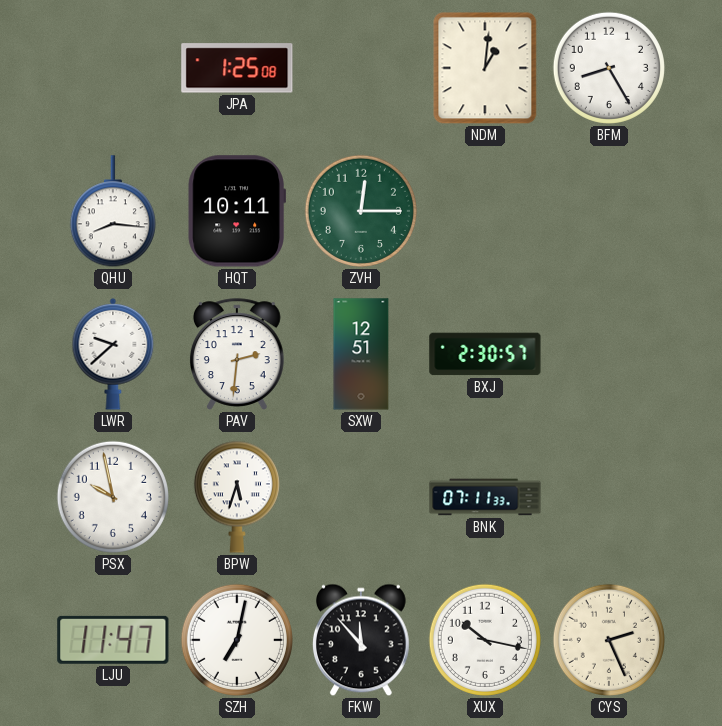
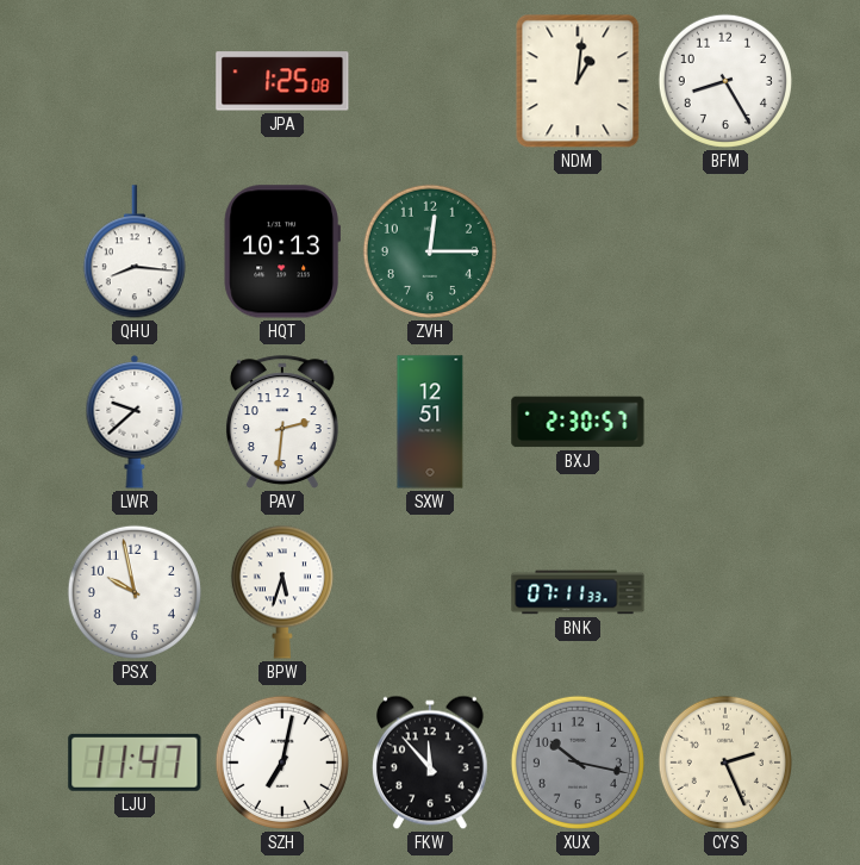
HQT: 10:11 -> 10:13
XUX dial: white -> grey
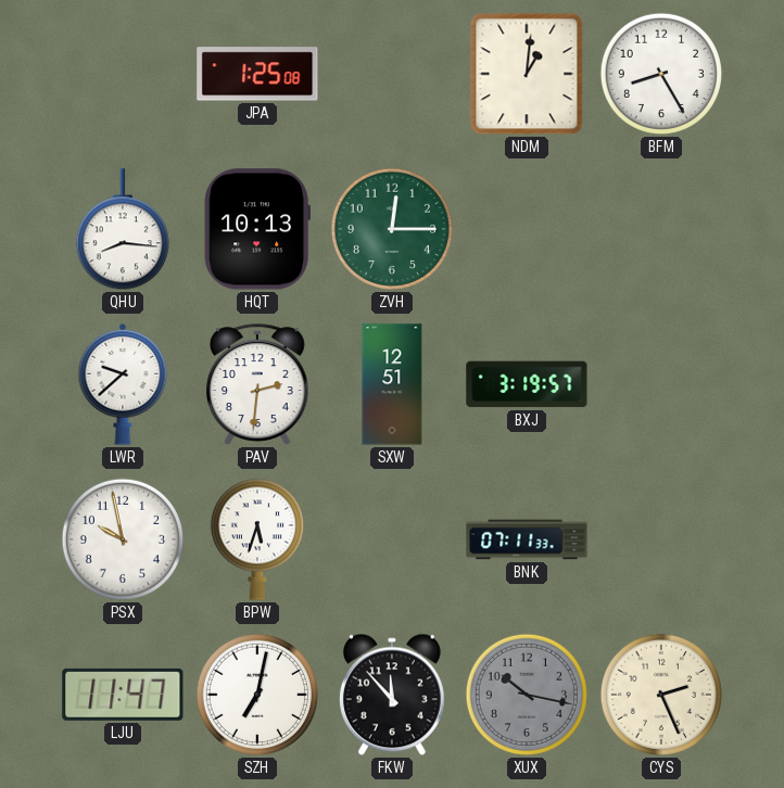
BXJ: 2:30 -> 3:19
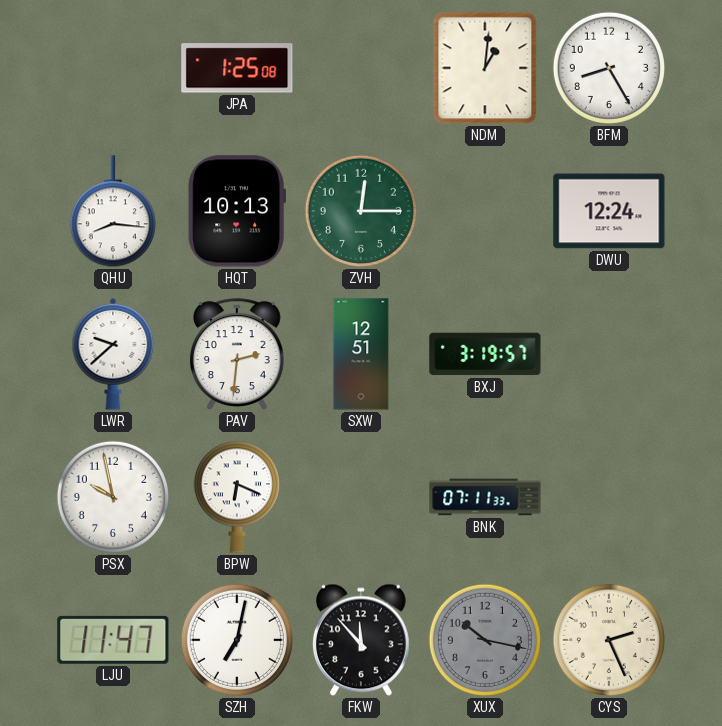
DWU: none -> 12:24
BPW: 5:33 -> 6:19
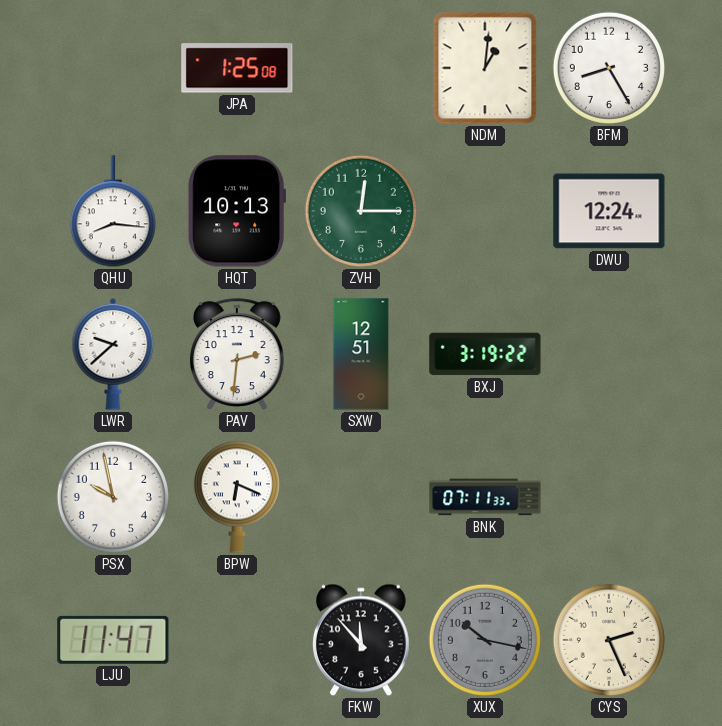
BXJ: 3:19:57 -> 3:19:22
SZH: 7:02 -> none
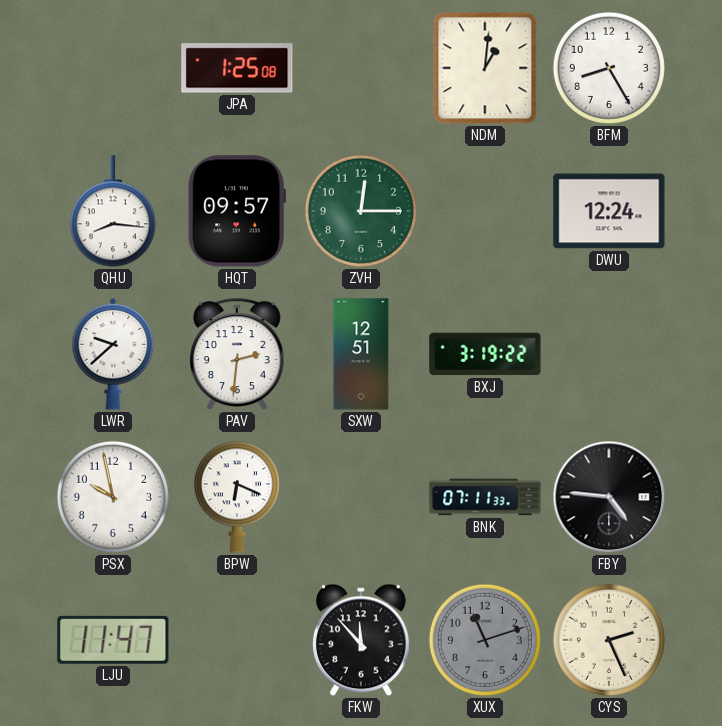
HQT: 10:13 -> 09:57
FBY: none -> 4:46
XUX: 10:17 -> 11:12
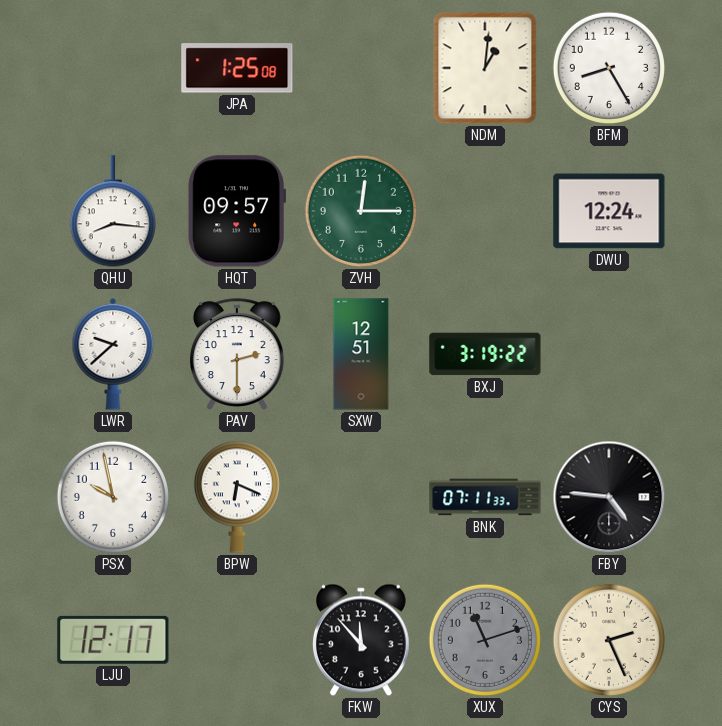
PAV: 2:31 -> 2:30
LJU: 11:47 -> 12:17
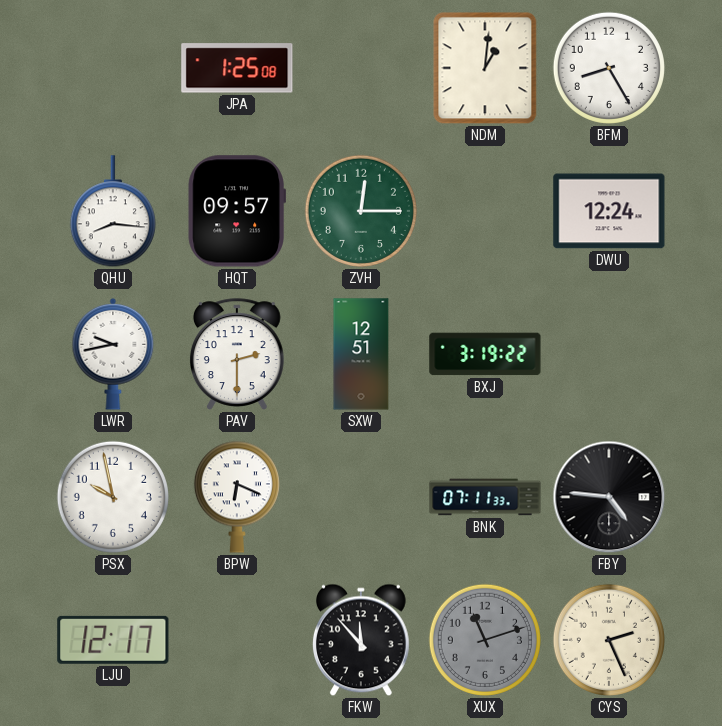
LWR: 9:38 -> 9:43
